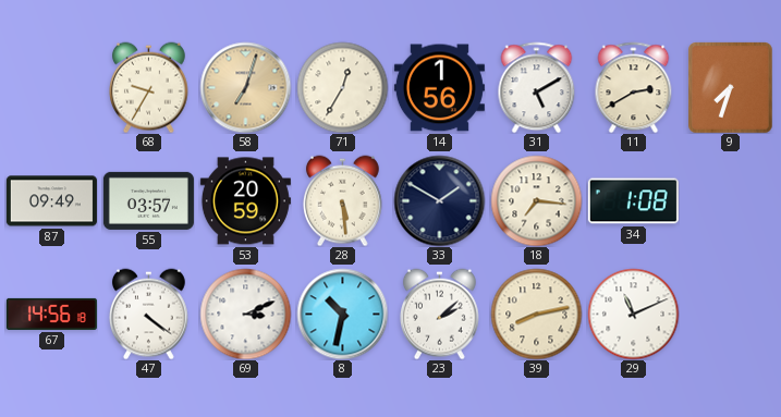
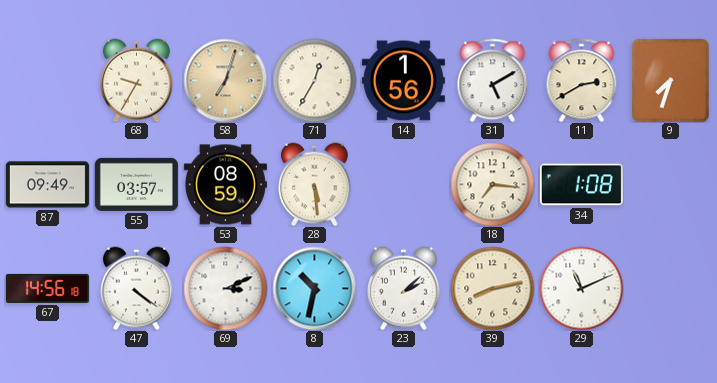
53: 20:59 -> 08:59
33: 1:50 -> none
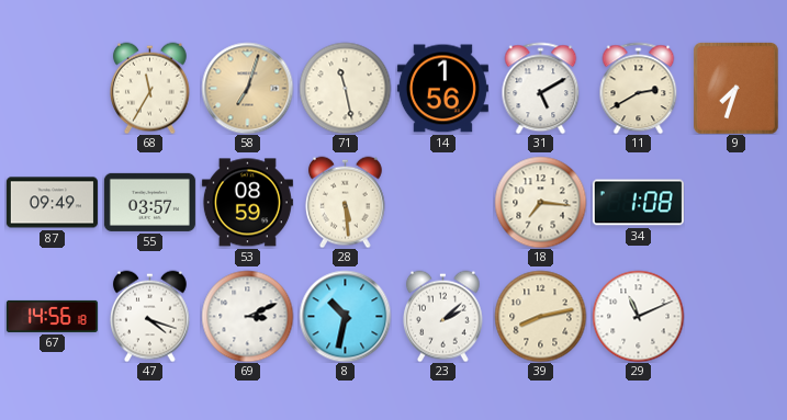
68: 9:35 -> 11:35
71: 12:35 -> 11:28
47: 4:21 -> 4:18
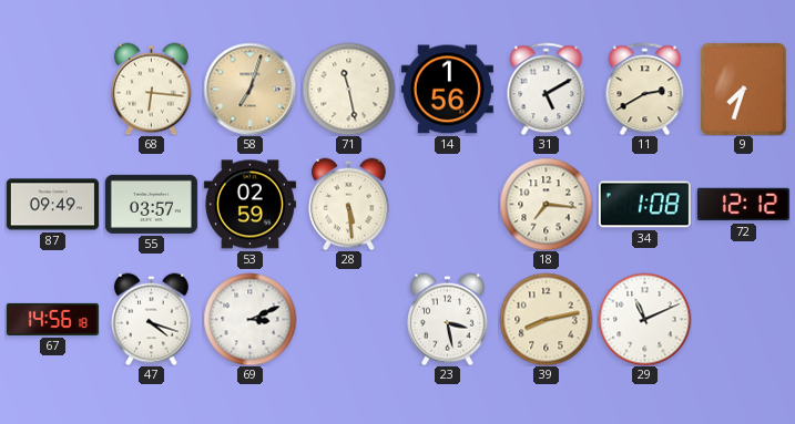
68: 11:35 -> 6:16
53: 08:59 -> 02:59
72: none -> 12:12
8: 10:32 -> none
23: 2:08 -> 3:28
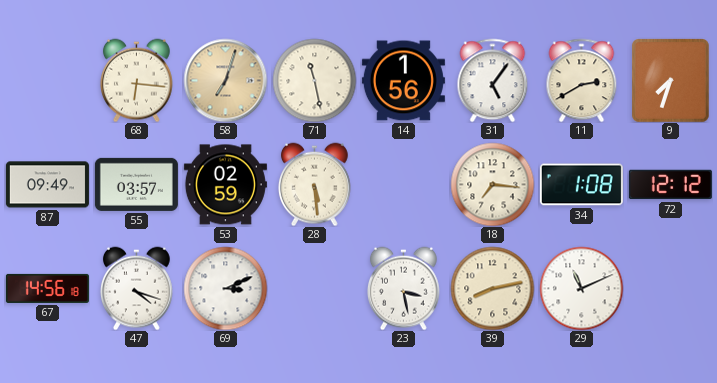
31: 5:10 -> 5:06
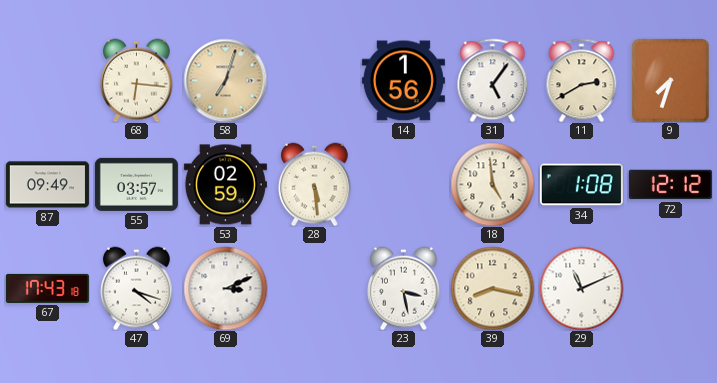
71: 11:28 -> none
18: 7:16 -> 4:59
67: 14:56 -> 17:43
39: 8:13 -> 8:17
